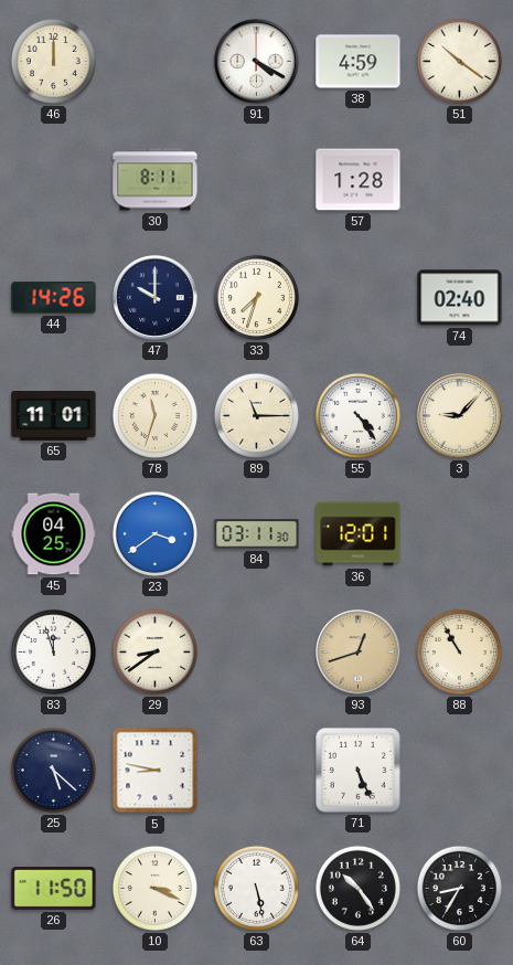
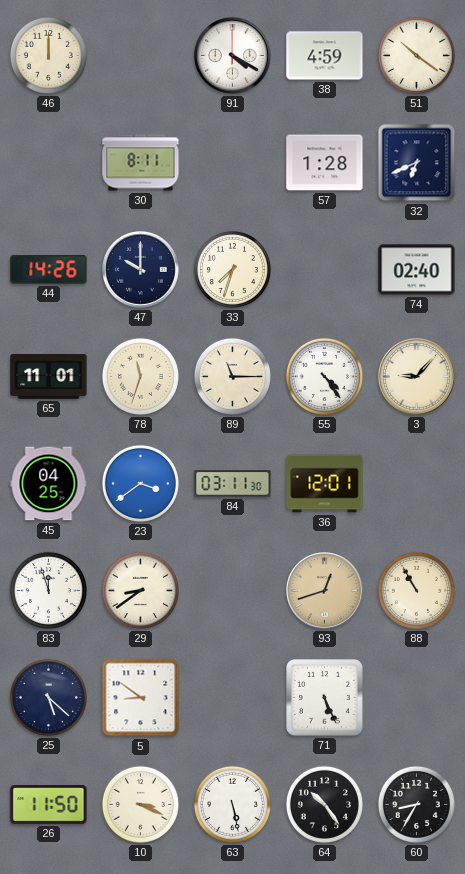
32: none -> 6:41
5: 8:47 -> 8:51
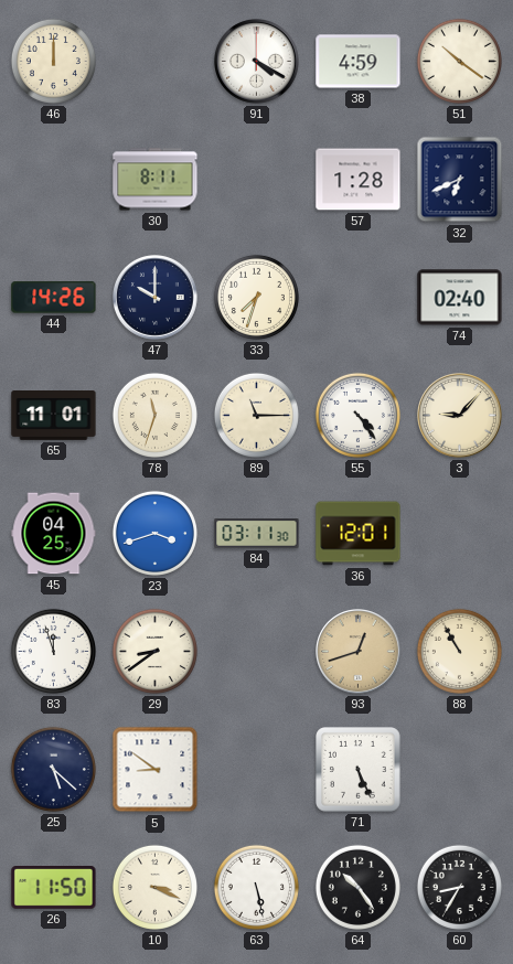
23: 3:39 -> 3:42
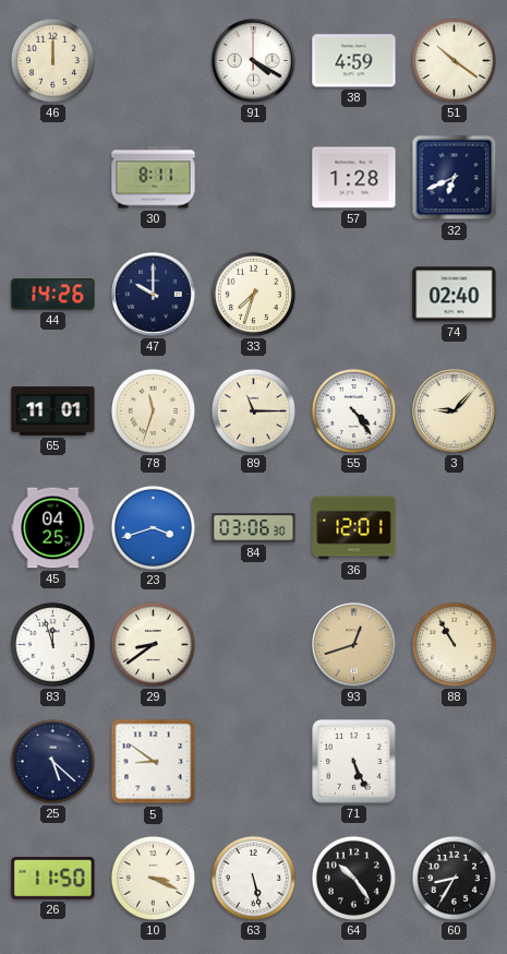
84: 03:11 -> 03:06
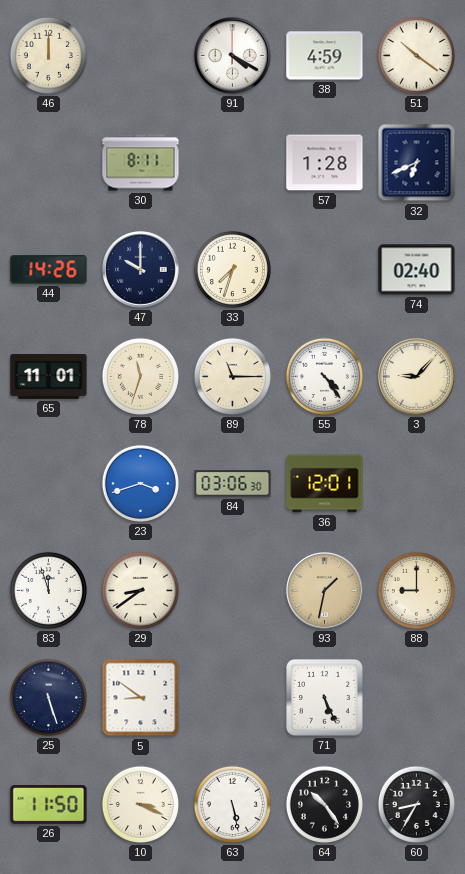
45: 04:25 -> none
93: 12:42 -> 1:32
88: 10:55 -> 9:00
25: 5:22 -> 5:27
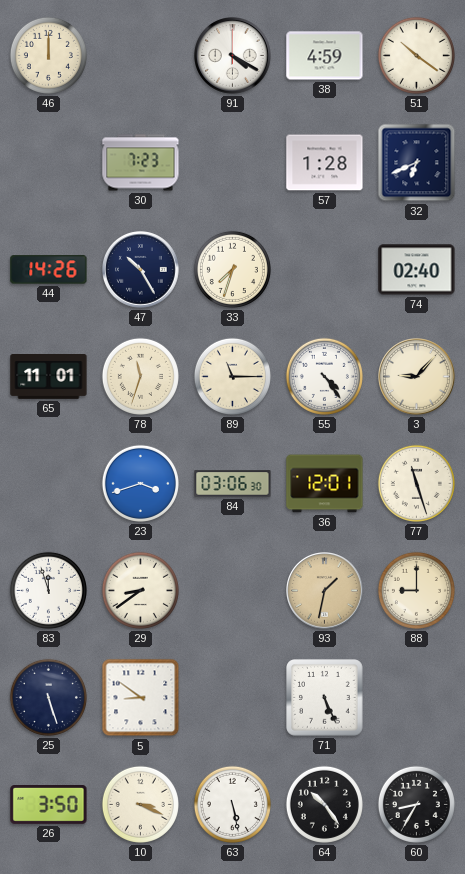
30: 8:11 -> 7:23
47: 10:00 -> 10:25
77: none -> 11:27
26: 11:50 -> 3:50
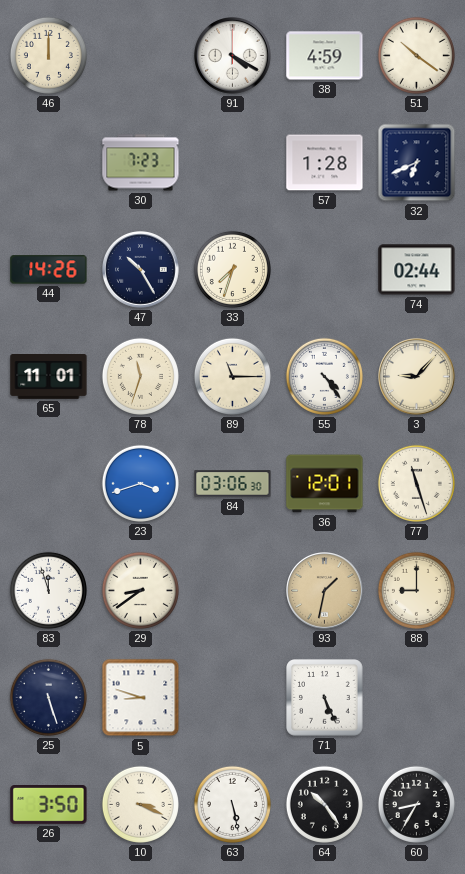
74: 02:40 -> 02:44
5: 8:51 -> 8:48
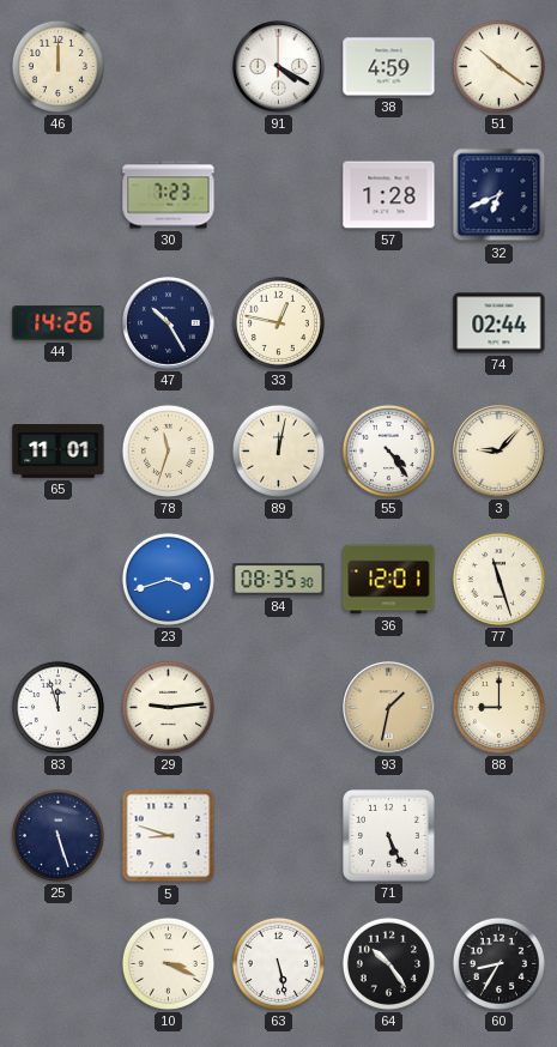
33: 7:33 -> 12:47
89: 11:15 -> 12:02
84: 03:06 -> 08:35
29: 8:39 -> 9:14
26: 3:50 -> none
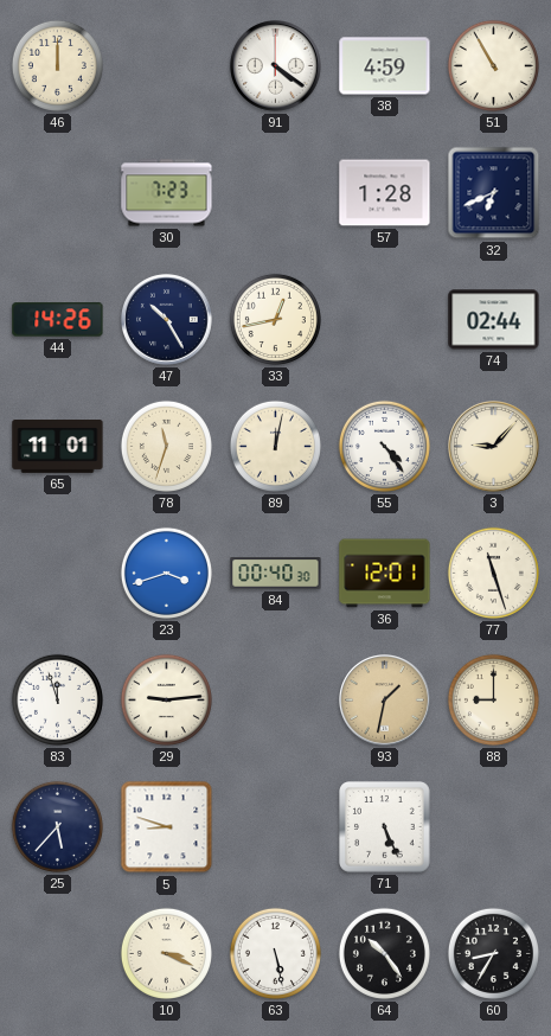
91: 4:20 -> 4:21
51: 10:21 -> 10:55
33: 12:47 -> 12:43
84: 08:35 -> 00:40
25: 5:27 -> 5:37
